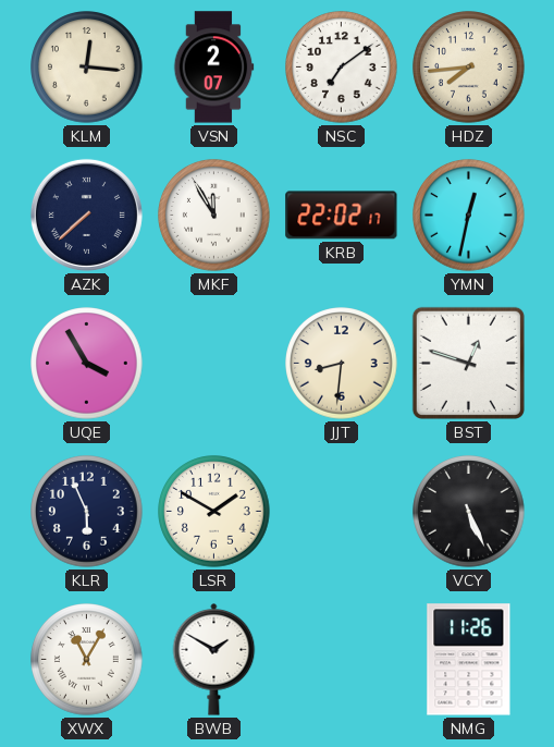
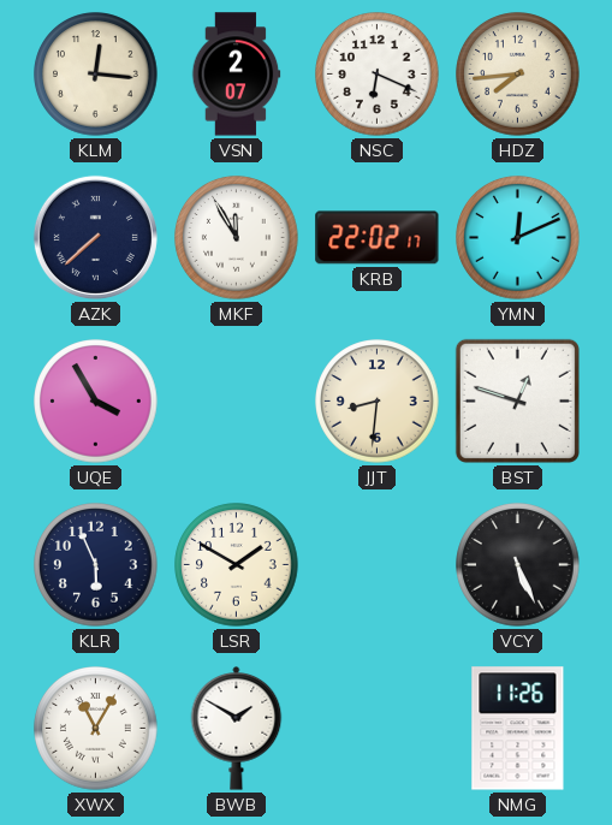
NSC: 7:09 -> 6:19
YMN: 12:32 -> 12:11
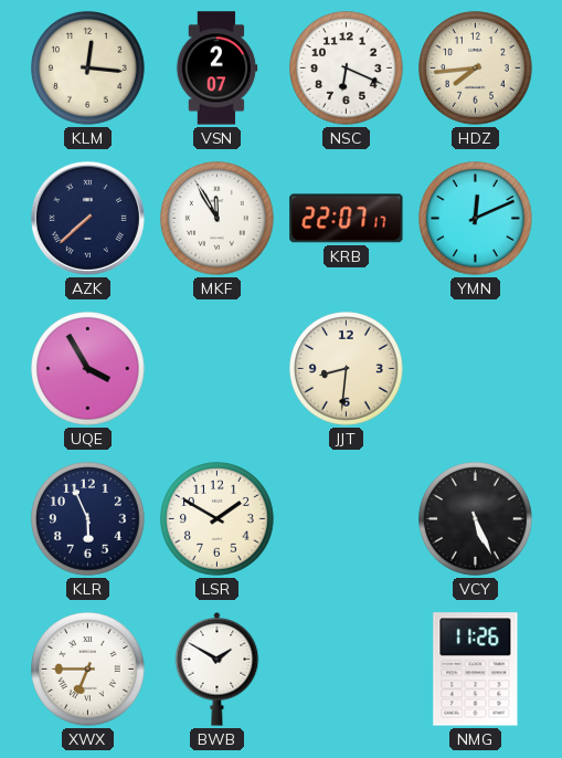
KRB: 22:02 -> 22:07
BST: 12:48 -> none
XWX: 11:05 -> 6:45
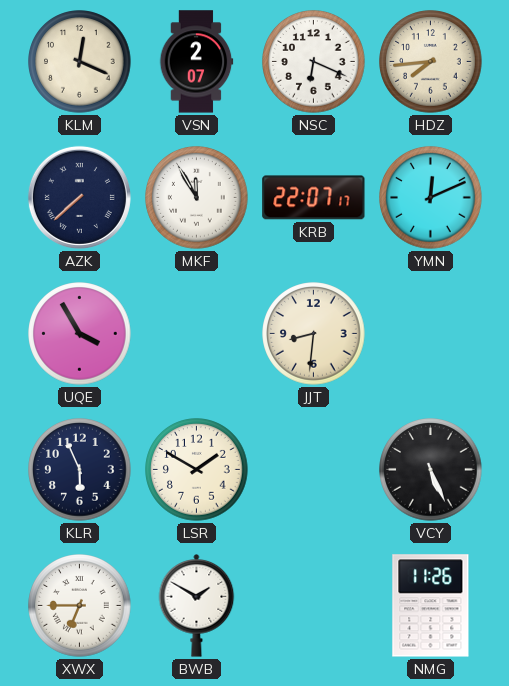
KLM: 12:16 -> 12:19
